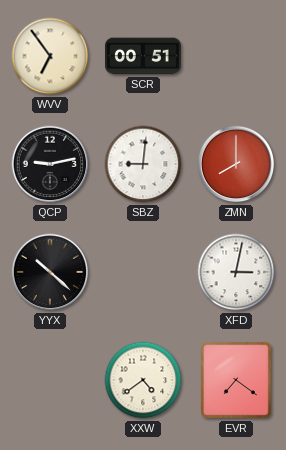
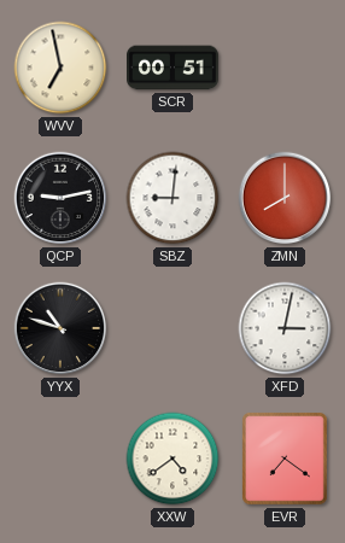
WVV: 6:54 -> 6:58
YYX: 10:22 -> 10:48
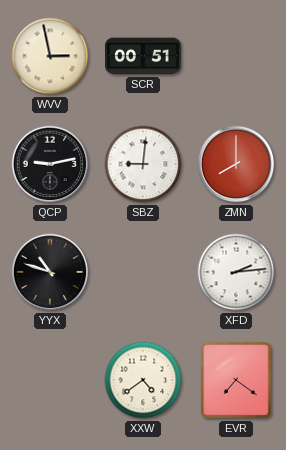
WVV: 6:58 -> 2:58
XFD: 3:02 -> 2:14
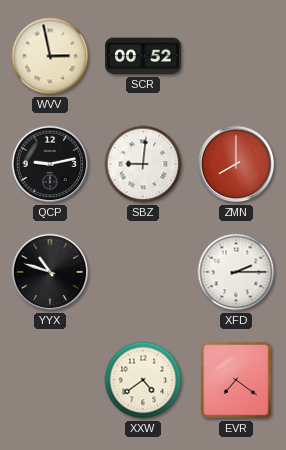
SCR: 00:51 -> 00:52
XFD: 2:14 -> 2:15
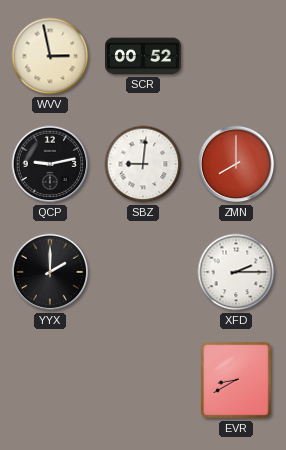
YYX: 10:48 -> 2:00
XXW: 4:39 -> none
EVR: 7:21 -> 8:40
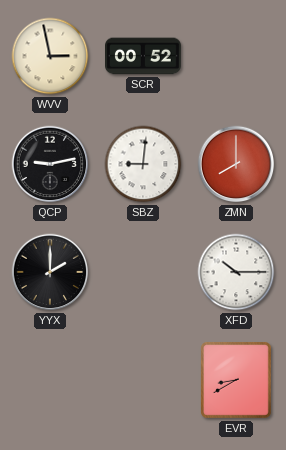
XFD: 2:15 -> 10:15
